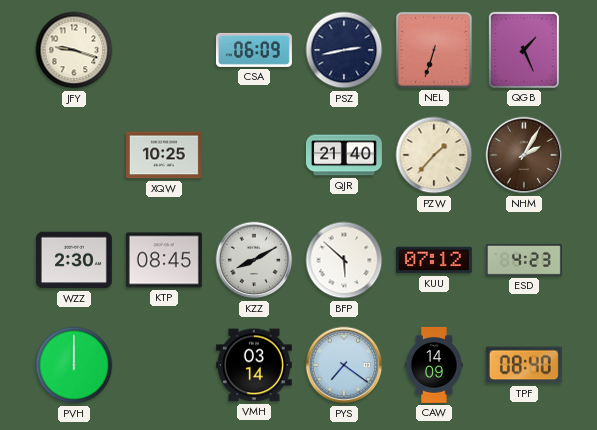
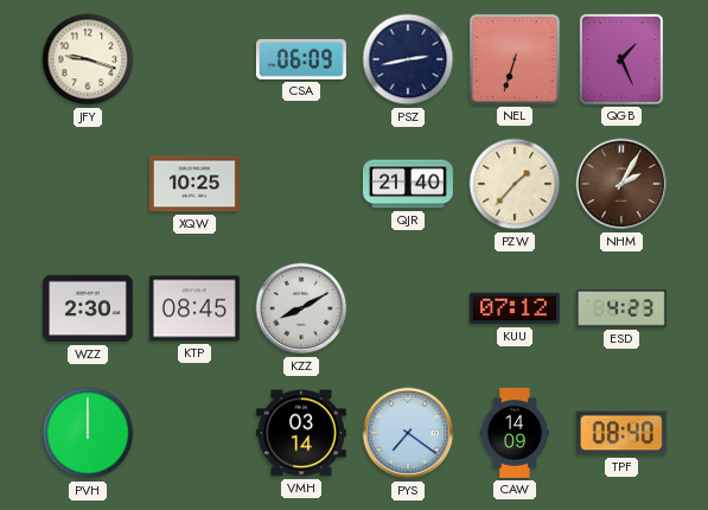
BFP: 5:52 -> none
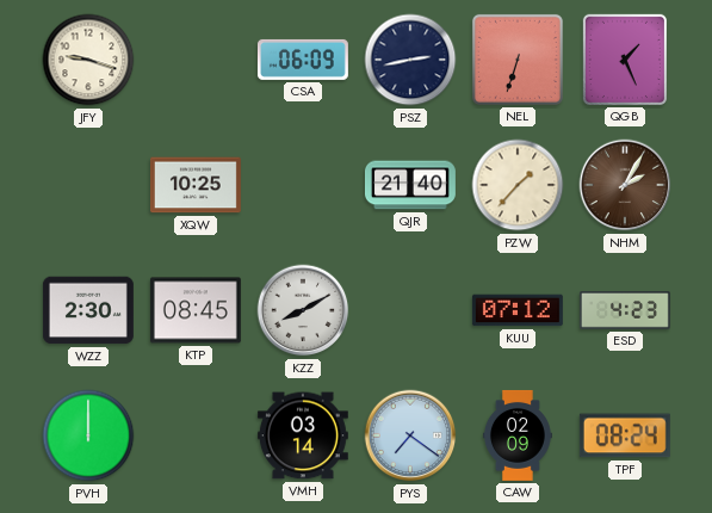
CAW: 14:09 -> 02:09
TPF: 08:40 -> 08:24
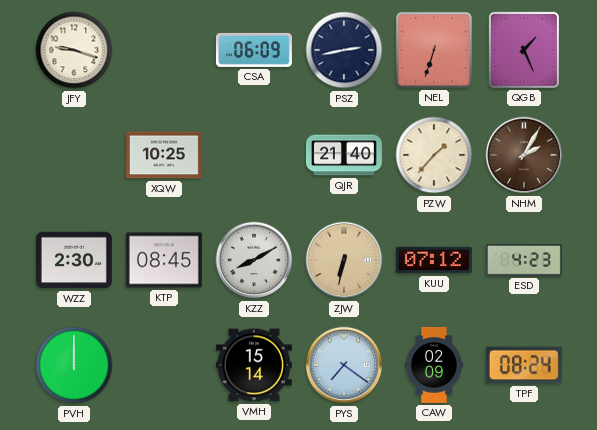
ZJW: none -> 6:32
VMH: 03:14 -> 15:14
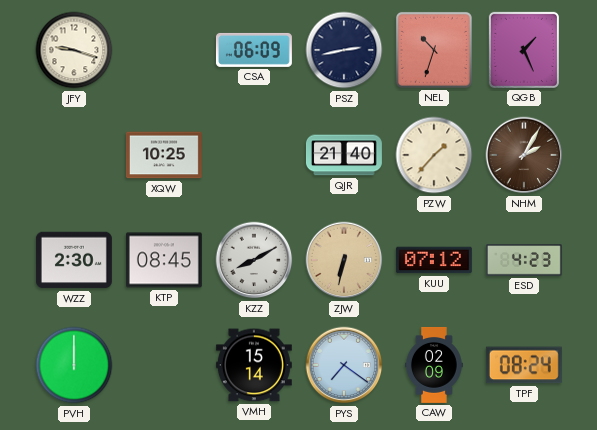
NEL: 6:33 -> 10:33
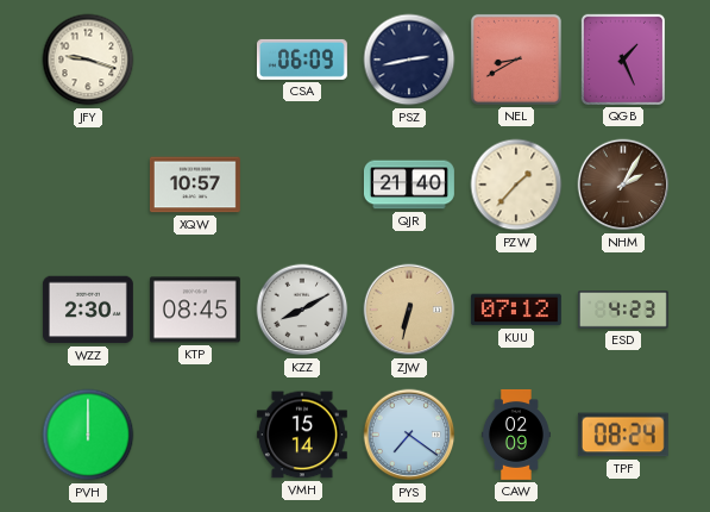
NEL: 10:33 -> 8:40
XQW: 10:25 -> 10:57
